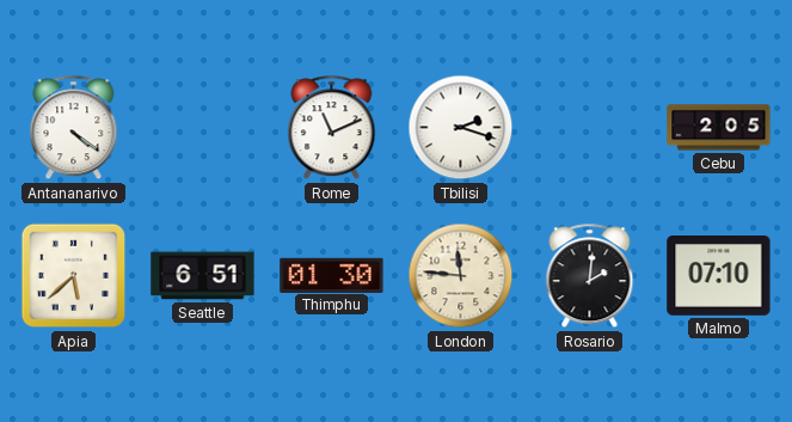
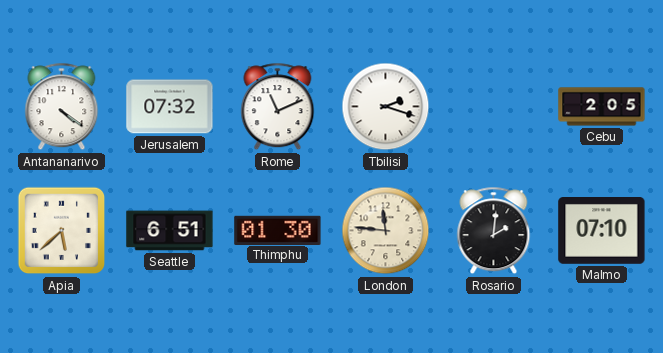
Jerusalem: none -> 07:32
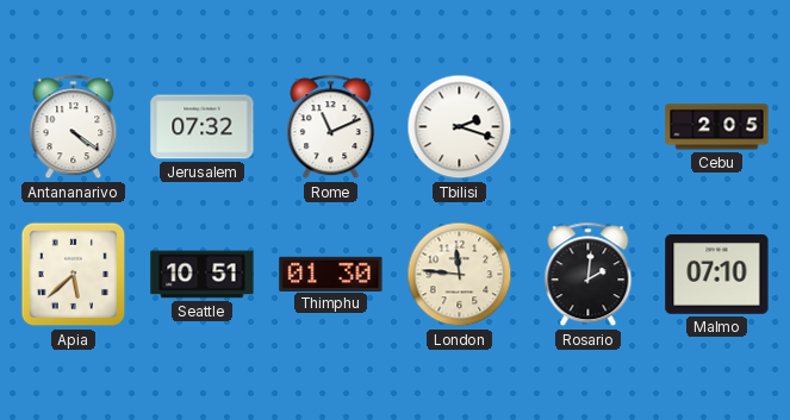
Seattle: 6:51 -> 10:51
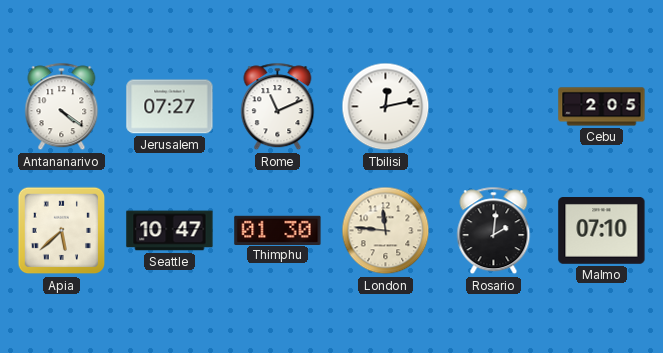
Jerusalem: 07:32 -> 07:27
Tbilisi: 2:18 -> 12:13
Seattle: 10:51 -> 10:47
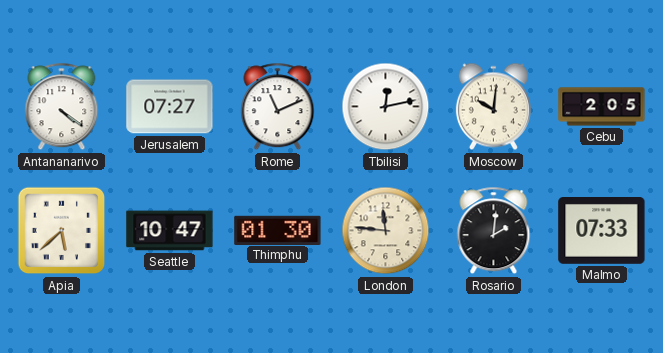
Moscow: none -> 10:01
Malmo: 07:10 -> 07:33
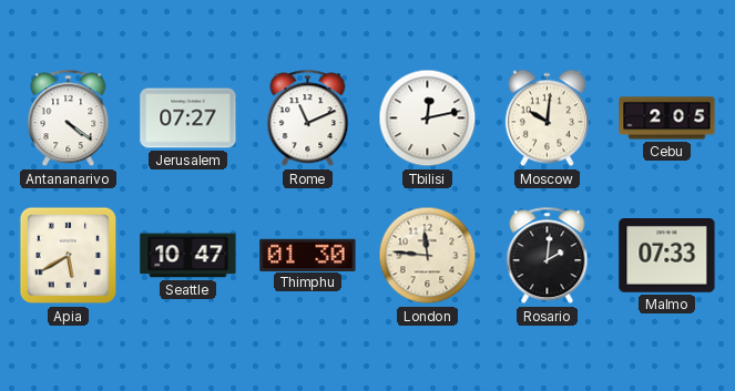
Apia: 5:38 -> 5:40
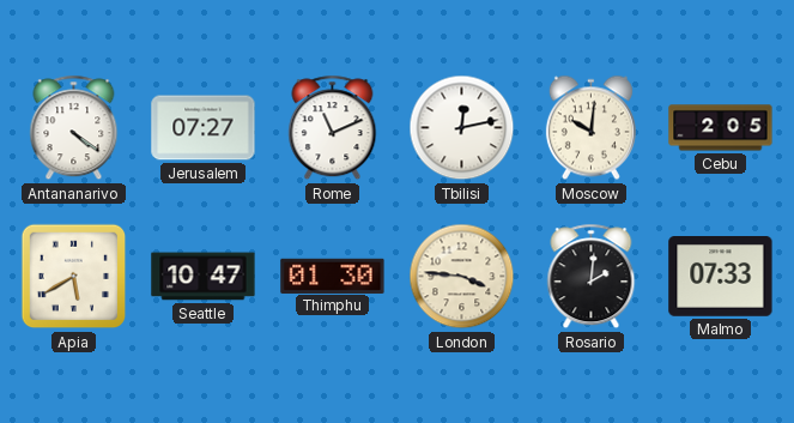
London: 11:46 -> 3:46
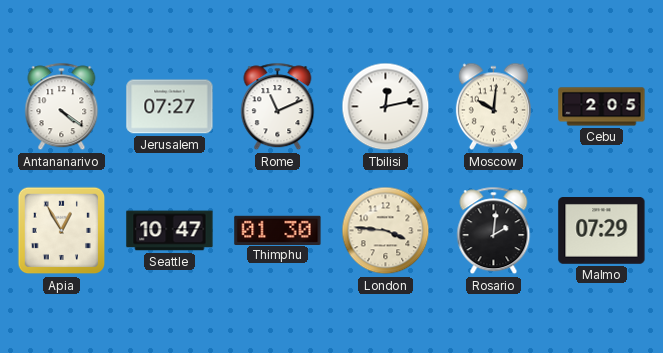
Apia: 5:40 -> 12:55
Malmo: 07:33 -> 07:29
